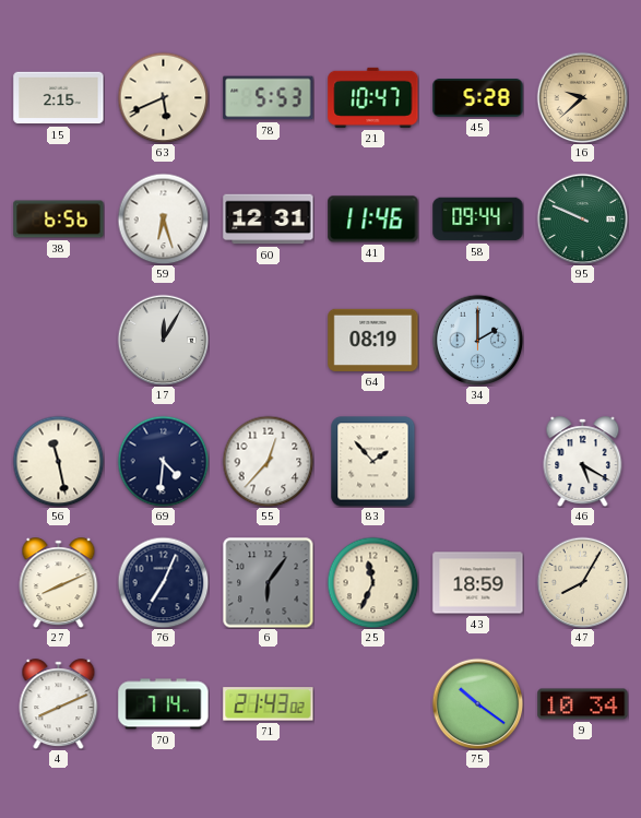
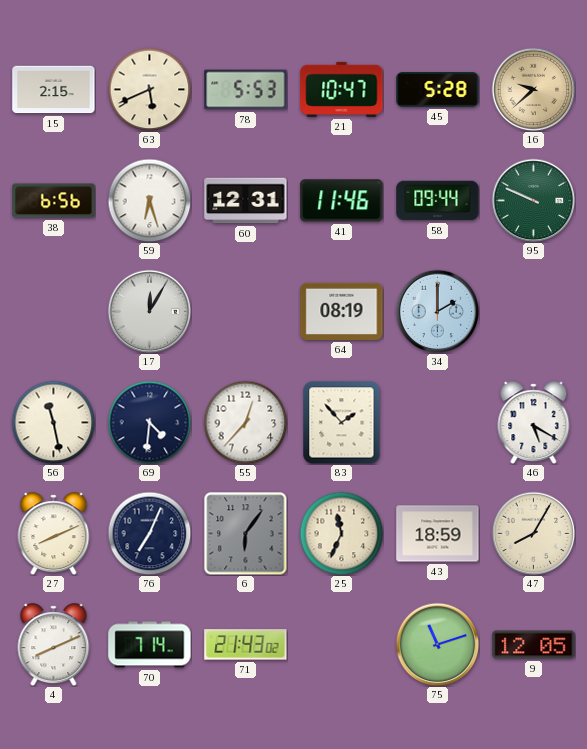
75: 10:21 -> 11:12
9: 10:34 -> 12:05
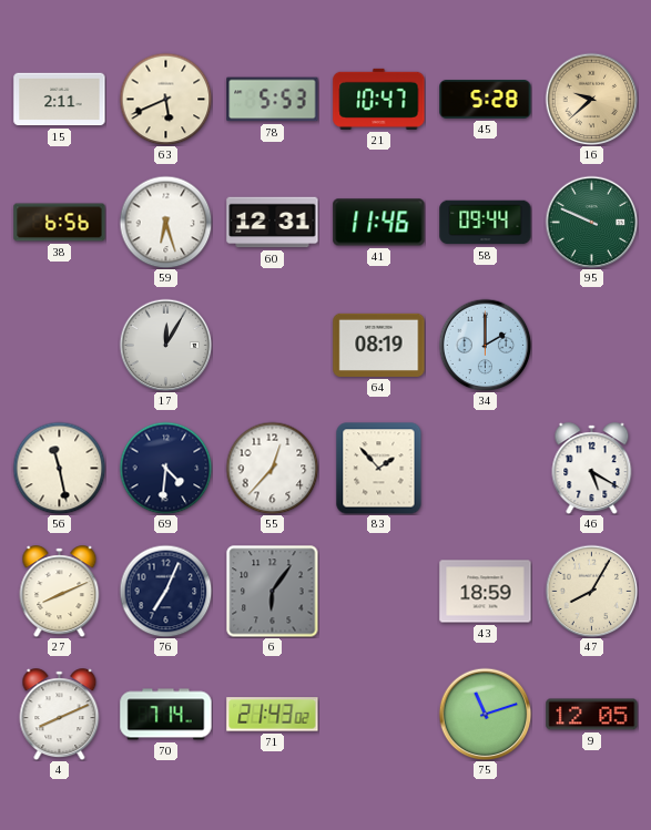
15: 2:15 -> 2:11
25: 11:34 -> none
